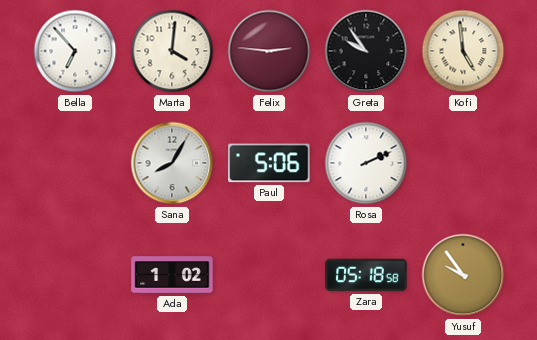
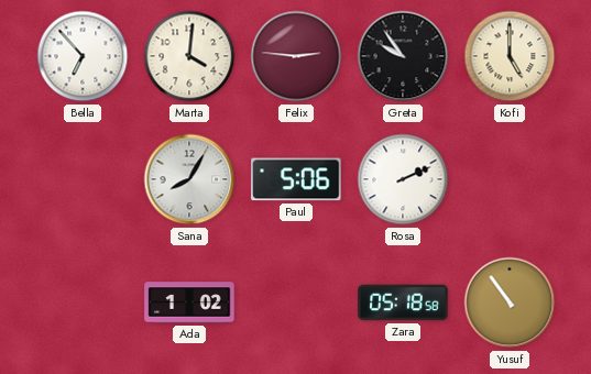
Kofi: 4:59 -> 5:00
Yusuf: 9:54 -> 10:54
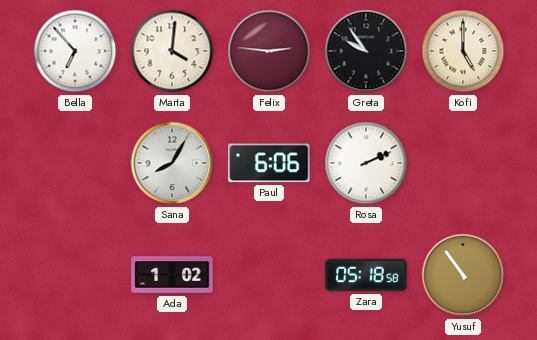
Paul: 5:06 -> 6:06
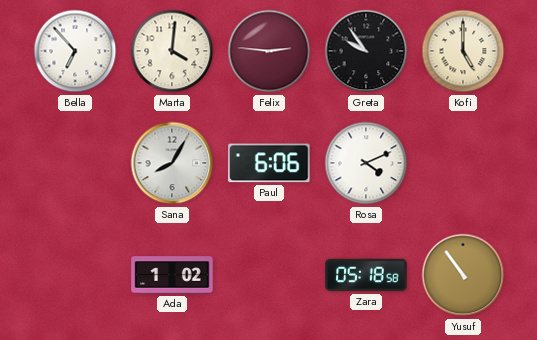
Rosa: 2:11 -> 4:11
